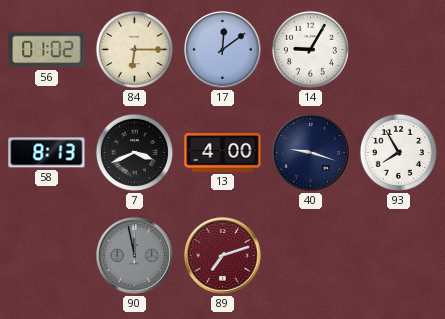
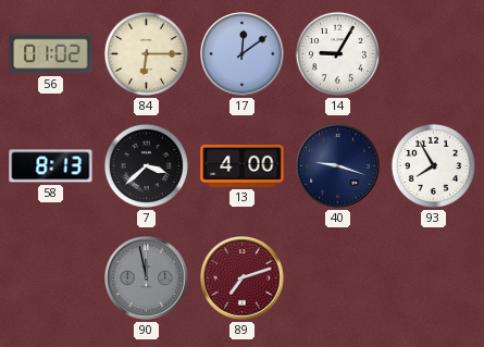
7: 3:41 -> 3:38
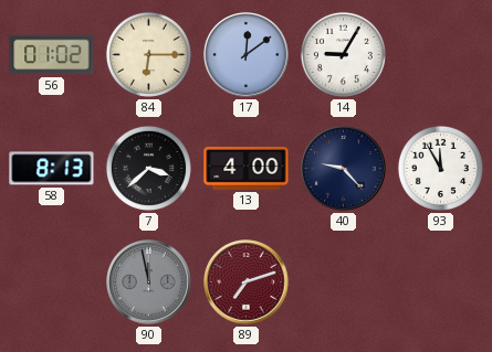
40: 9:18 -> 9:23
93: 7:55 -> 11:55
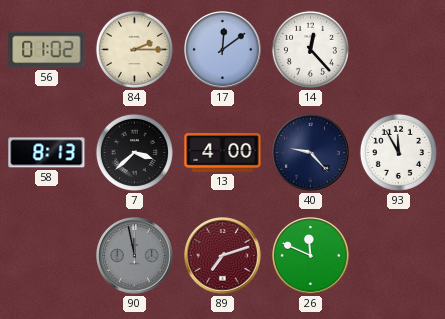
84: 6:15 -> 2:15
14: 9:05 -> 12:23
26: none -> 11:49
